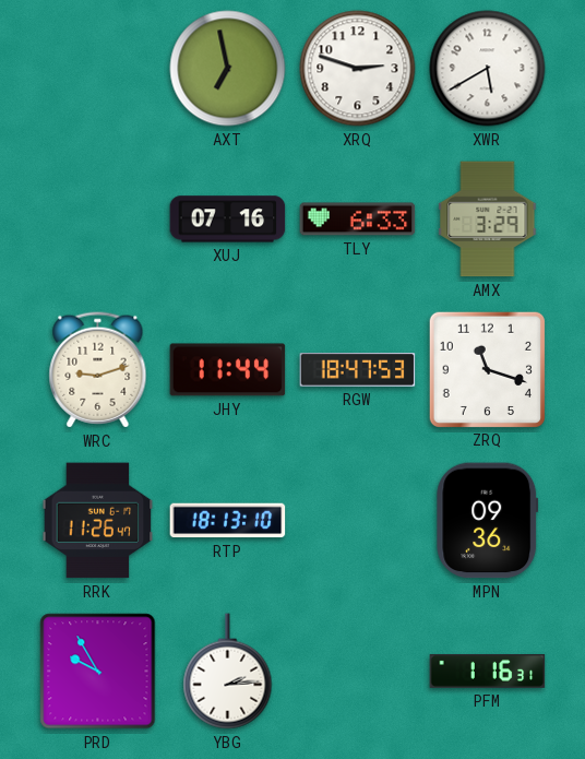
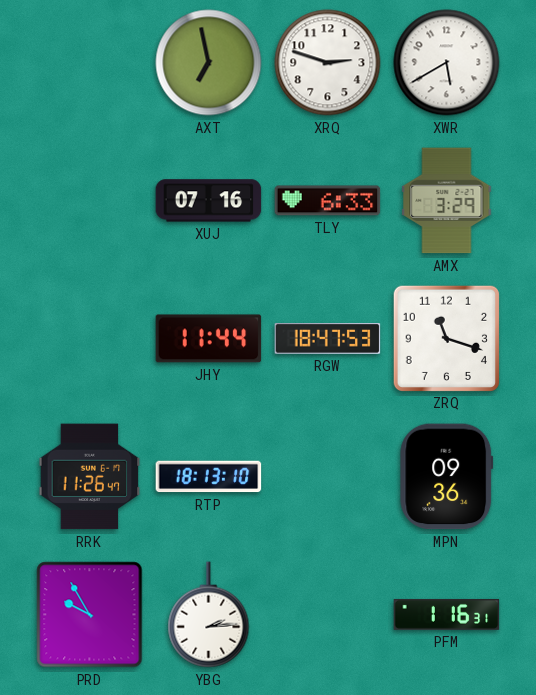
WRC: 9:12 -> none
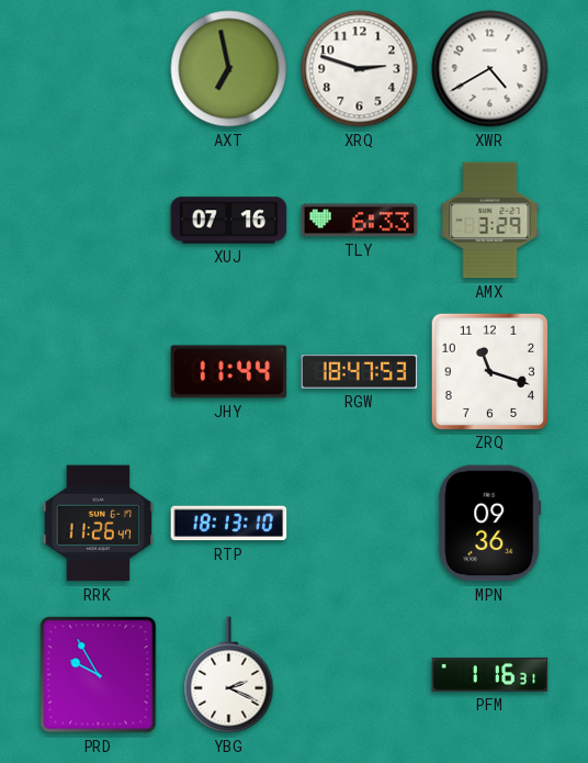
XWR: 5:40 -> 4:40
YBG: 2:14 -> 2:19
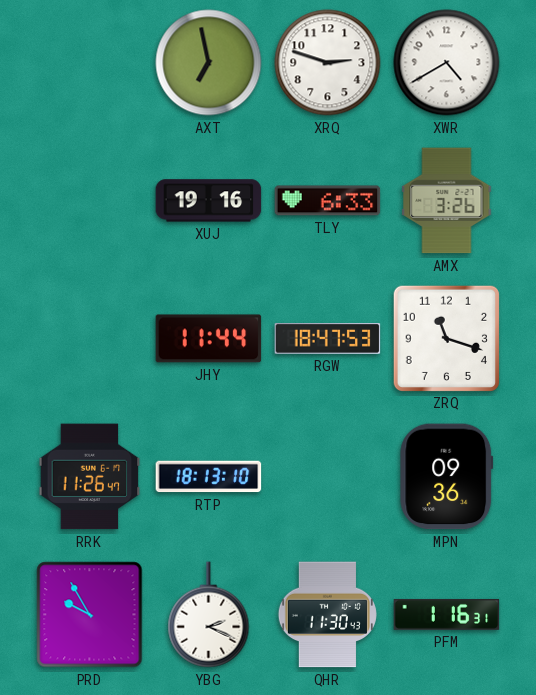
XUJ: 07:16 -> 19:16
AMX: 3:29 -> 3:26
QHR: none -> 11:30
